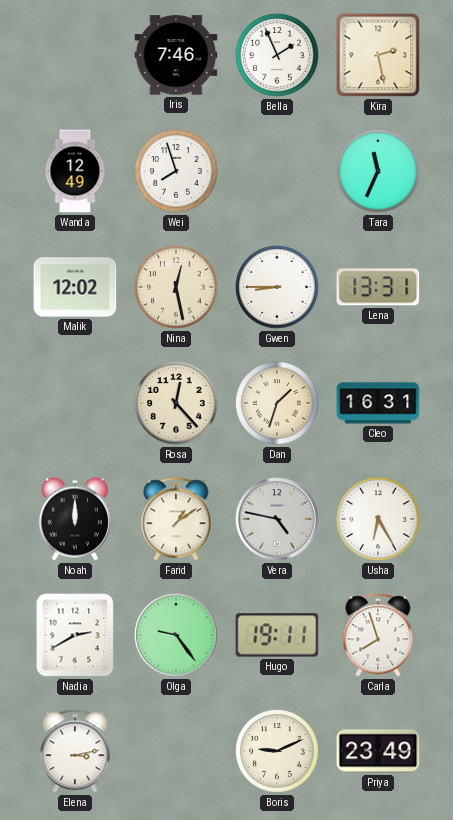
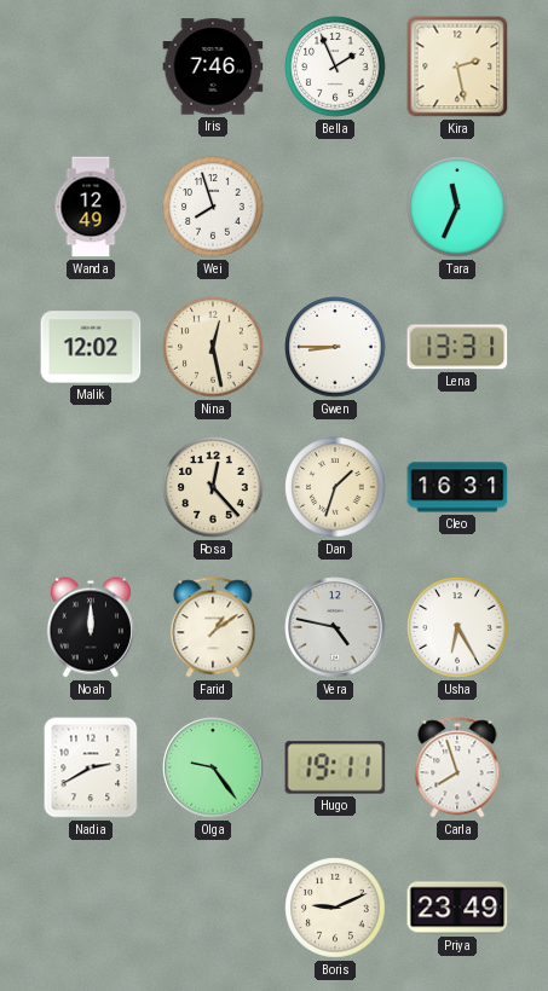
Elena: 3:13 -> none
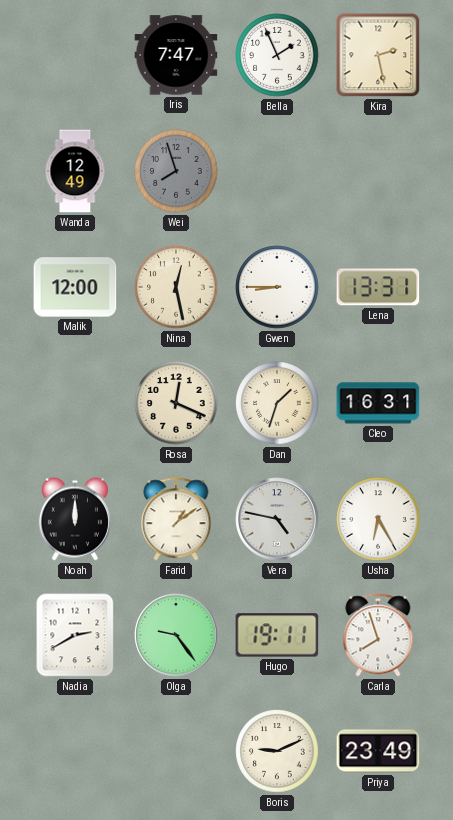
Iris: 7:46 -> 7:47
Wei dial: white -> grey
Tara: 11:34 -> none
Malik: 12:02 -> 12:00
Rosa: 12:23 -> 12:19
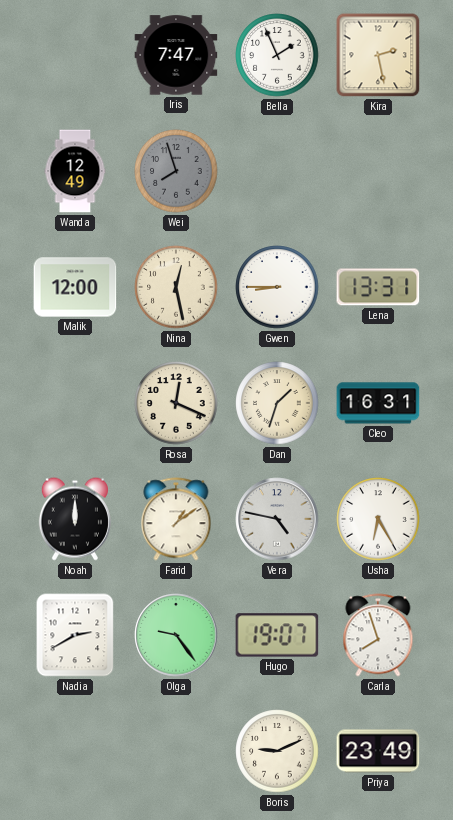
Hugo: 19:11 -> 19:07
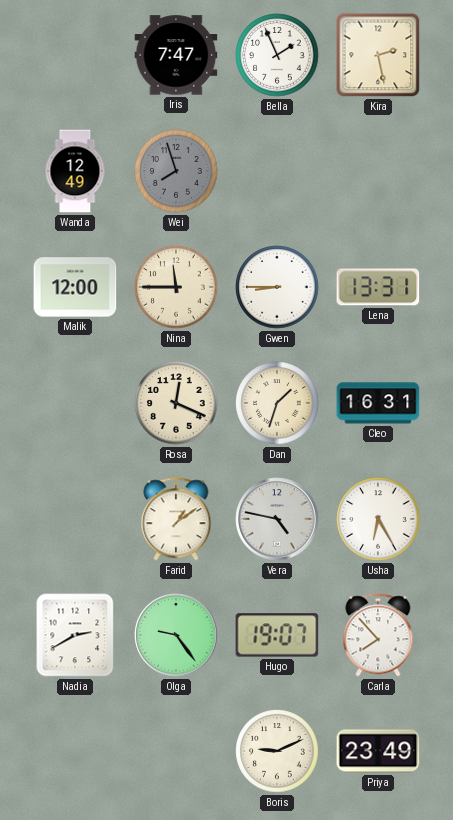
Nina: 12:28 -> 11:45
Noah: 12:00 -> none
Carla: 7:57 -> 7:53
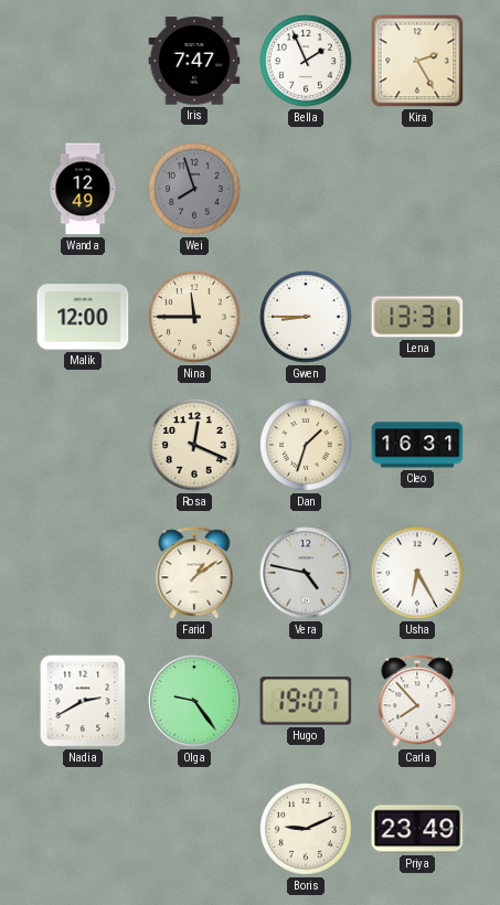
Kira: 2:28 -> 2:25
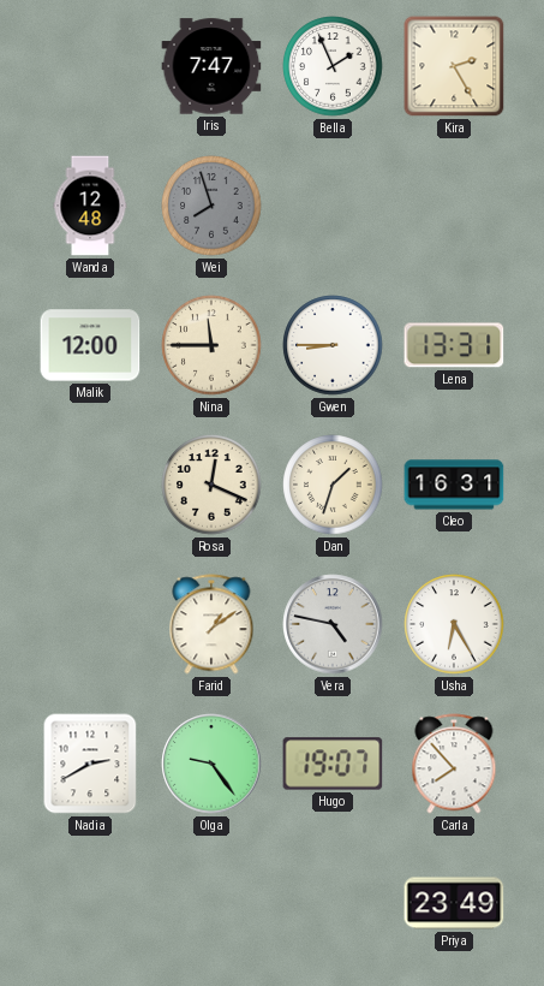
Wanda: 12:49 -> 12:48
Boris: 9:11 -> none
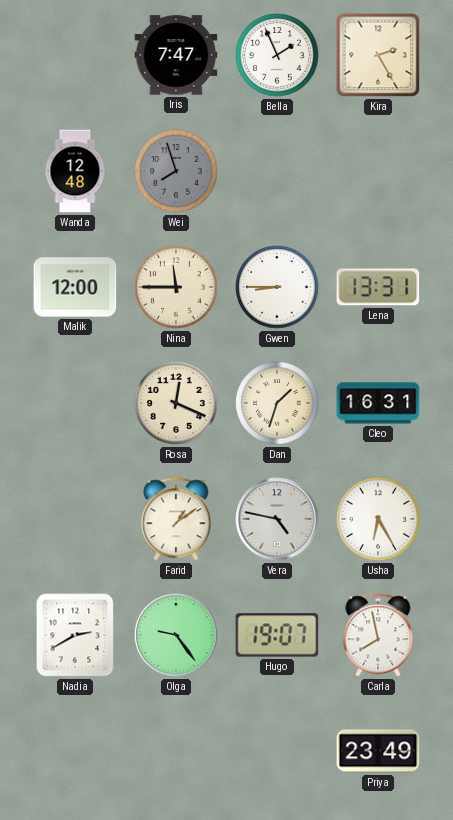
Carla: 7:53 -> 7:58
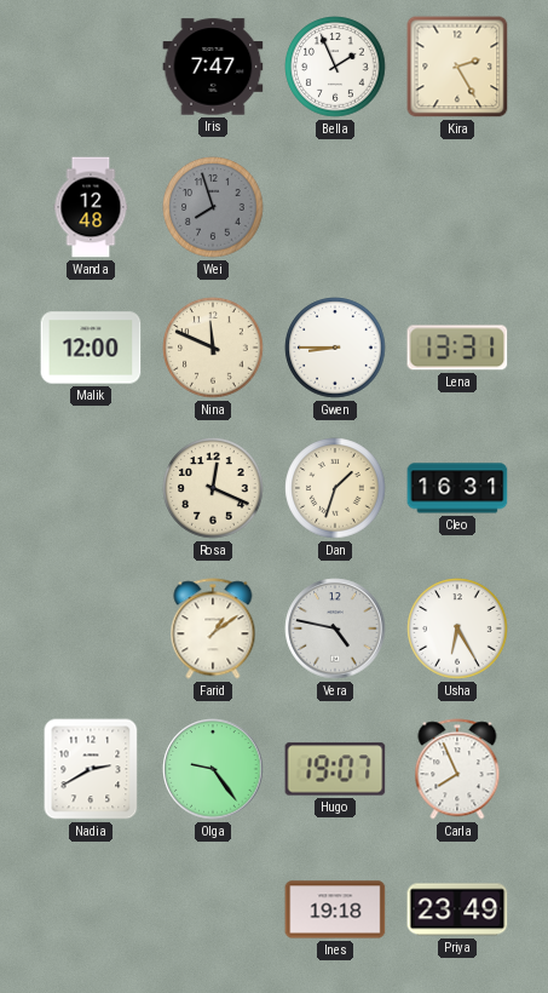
Nina: 11:45 -> 11:49
Carla: 7:58 -> 7:56
Ines: none -> 19:18
